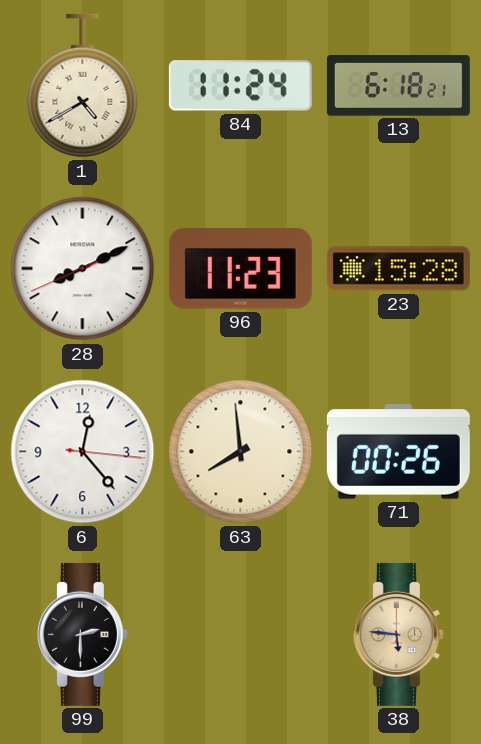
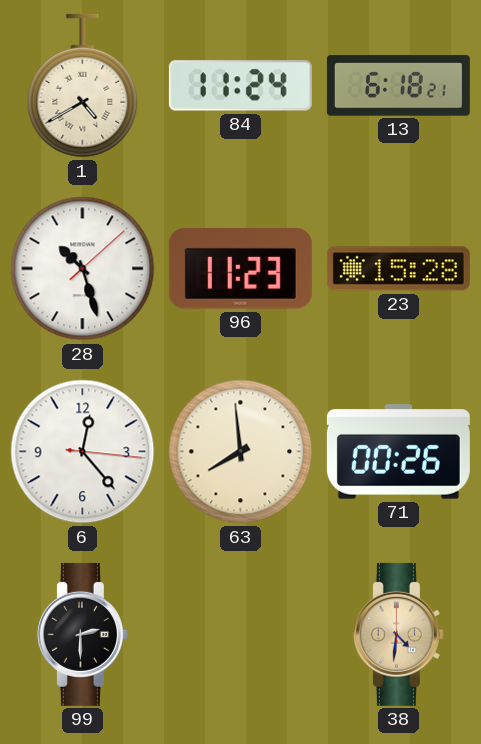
28: 8:10 -> 10:27
38: 5:46 -> 4:31
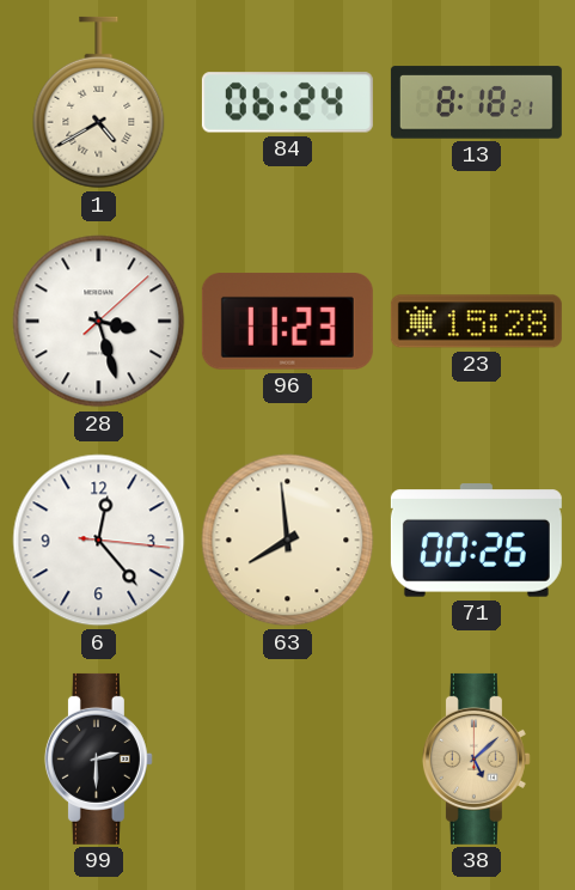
84: 11:24 -> 06:24
13: 6:18 -> 8:18
28: 10:27 -> 3:27
38: 4:31 -> 5:08
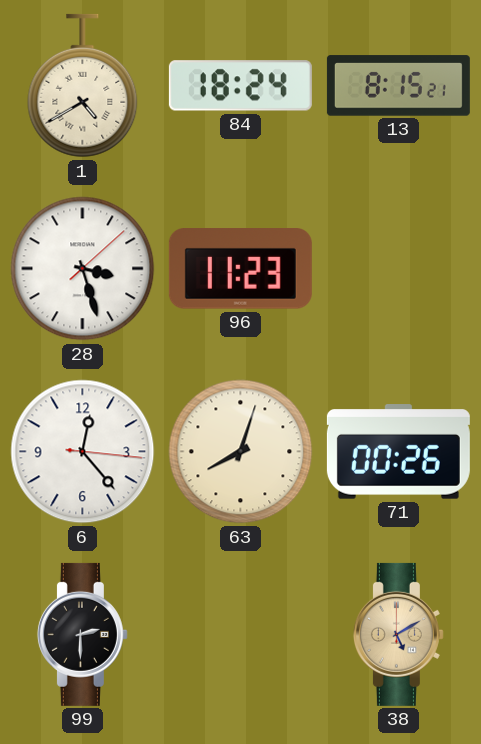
84: 06:24 -> 18:24
13: 8:18 -> 8:15
23: 15:28 -> none
63: 7:59 -> 8:03
38: 5:08 -> 5:10
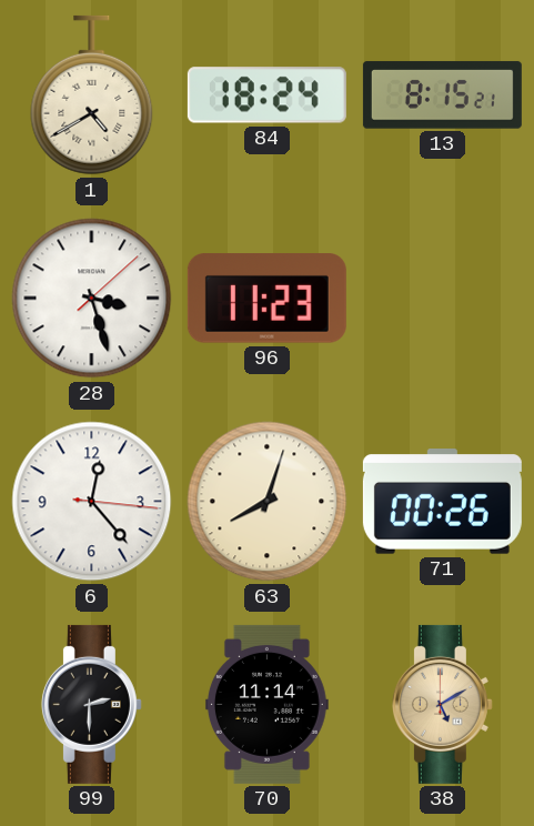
70: none -> 11:14
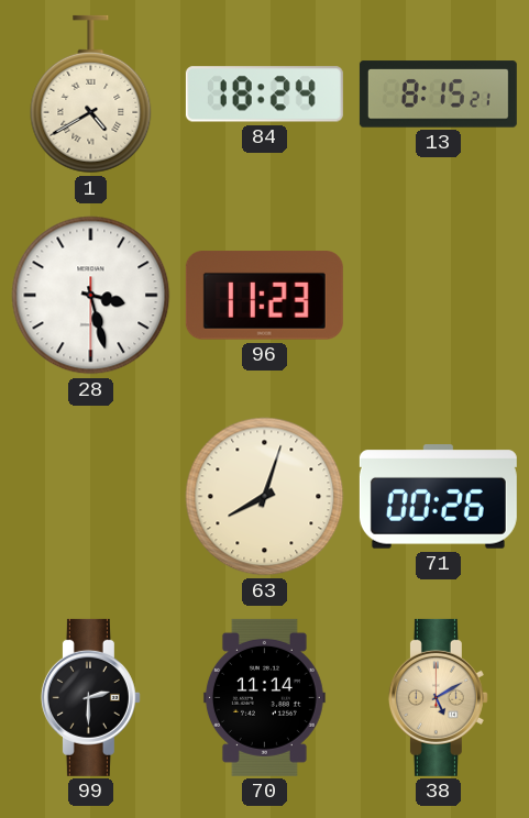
28: 3:27:08 -> 3:27:30
6: 12:23 -> none
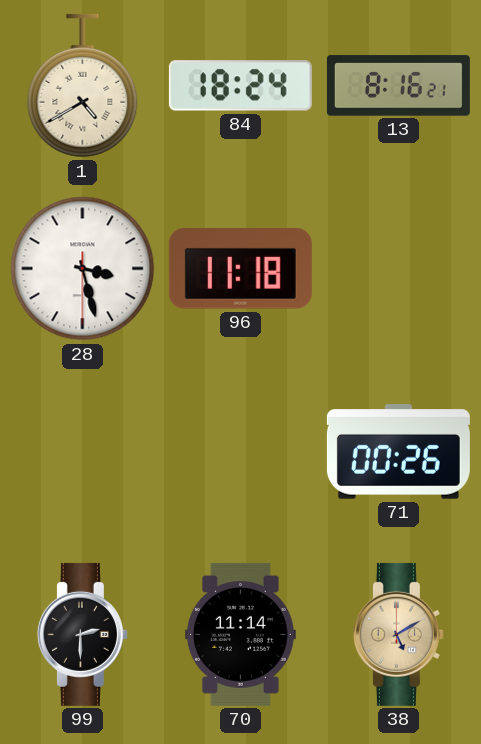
13: 8:15 -> 8:16
96: 11:23 -> 11:18
63: 8:03 -> none
